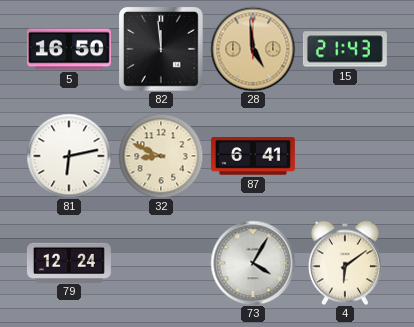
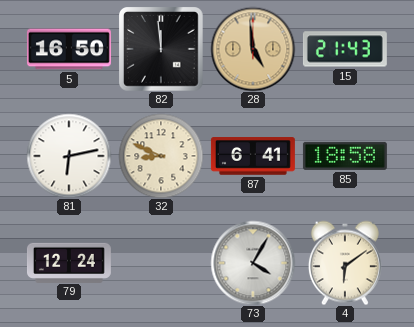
85: none -> 18:58
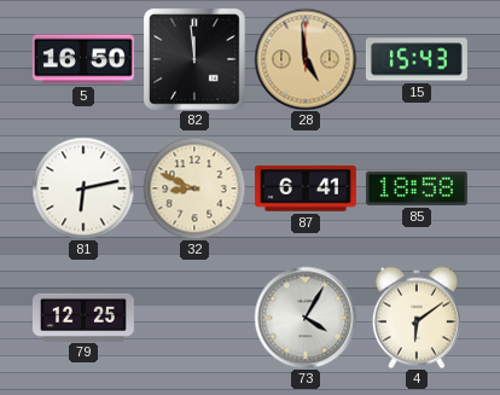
15: 21:43 -> 15:43
79: 12:24 -> 12:25
